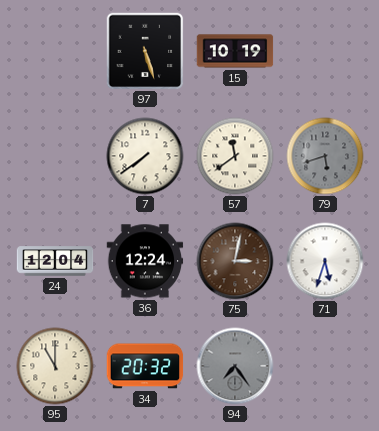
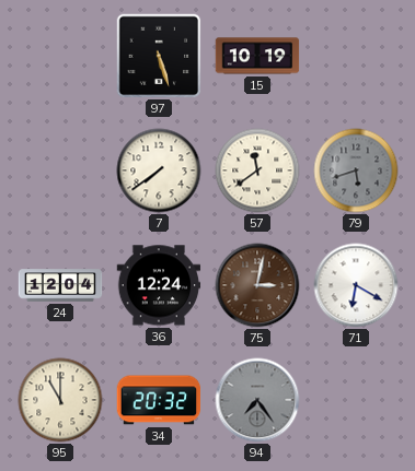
71: 5:33 -> 6:20
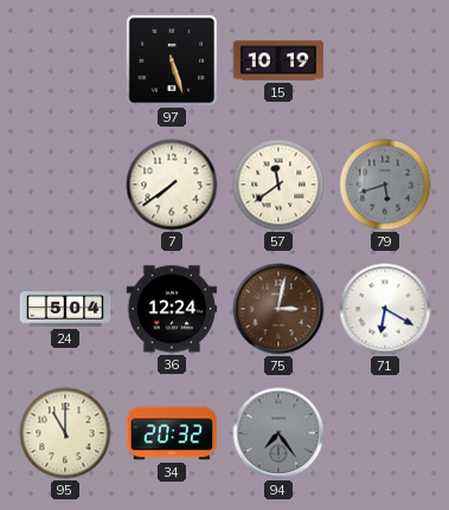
24: 12:04 -> 5:04
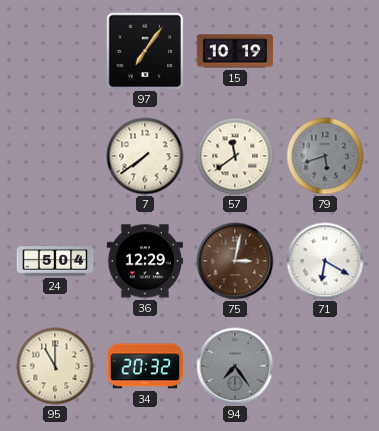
97: 5:27 -> 7:06
36: 12:24 -> 12:29
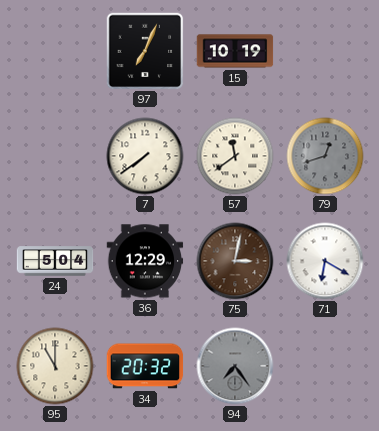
97: 7:06 -> 7:04
79: 5:42 -> 12:42
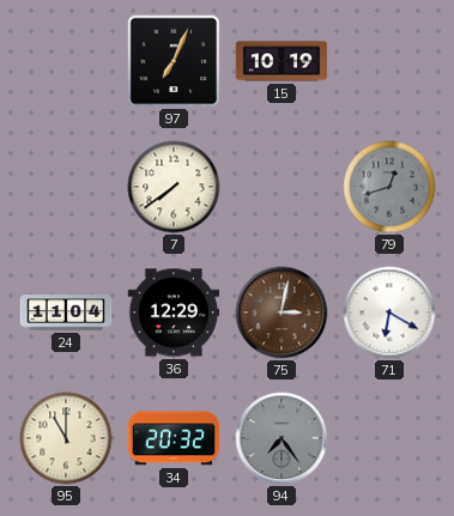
57: 11:39 -> none
24: 5:04 -> 11:04
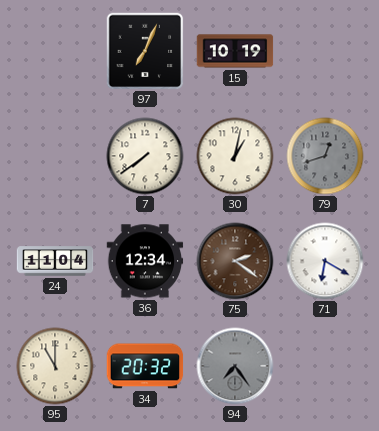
30: none -> 1:02
36: 12:29 -> 12:34
75: 3:02 -> 2:21
